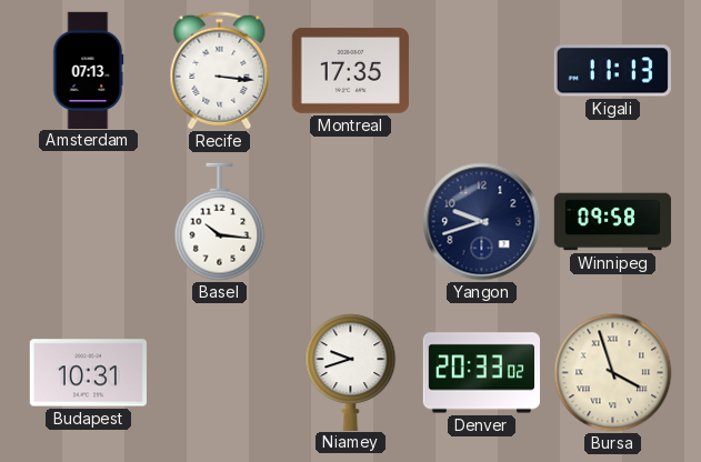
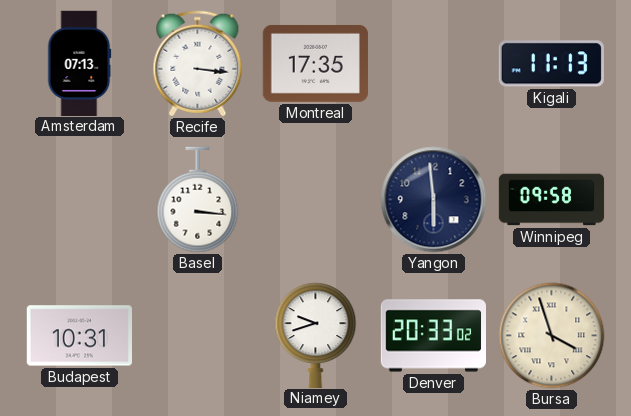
Basel: 10:16 -> 3:16
Yangon: 9:42 -> 5:59
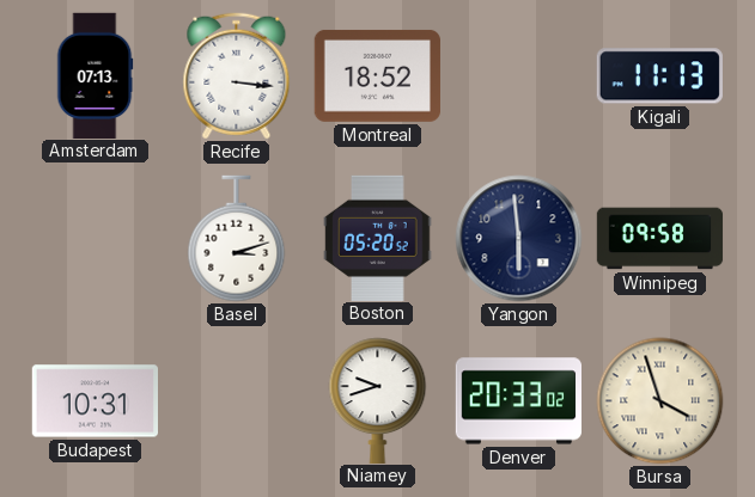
Montreal: 17:35 -> 18:52
Basel: 3:16 -> 3:12
Boston: none -> 05:20
